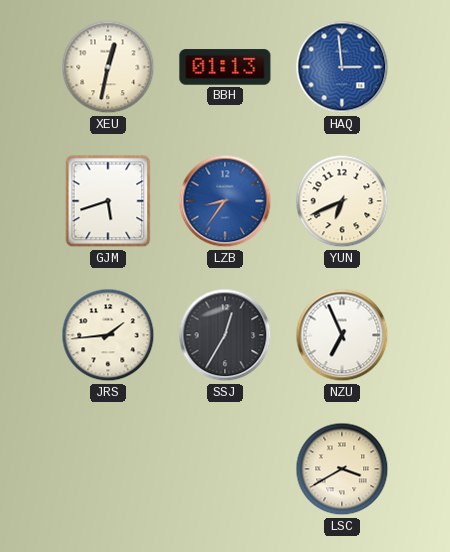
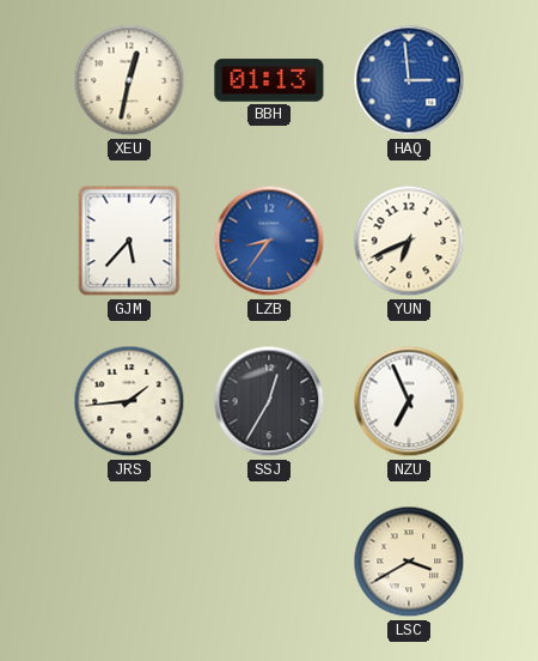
GJM: 5:42 -> 5:37
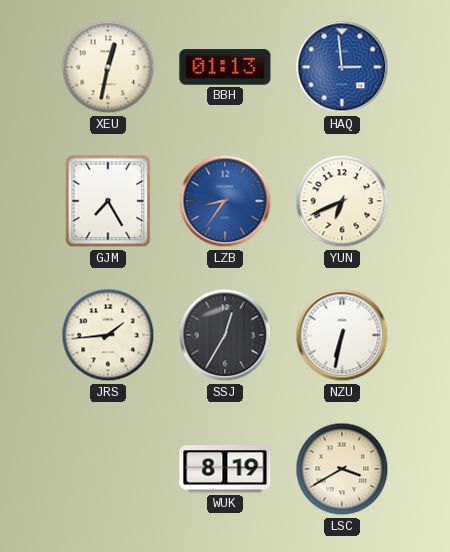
GJM: 5:37 -> 7:25
NZU: 6:56 -> 6:32
WUK: none -> 8:19
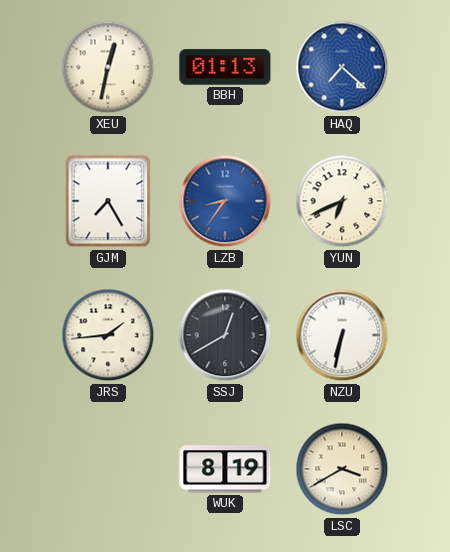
HAQ: 2:59 -> 7:22
SSJ: 12:35 -> 12:40
